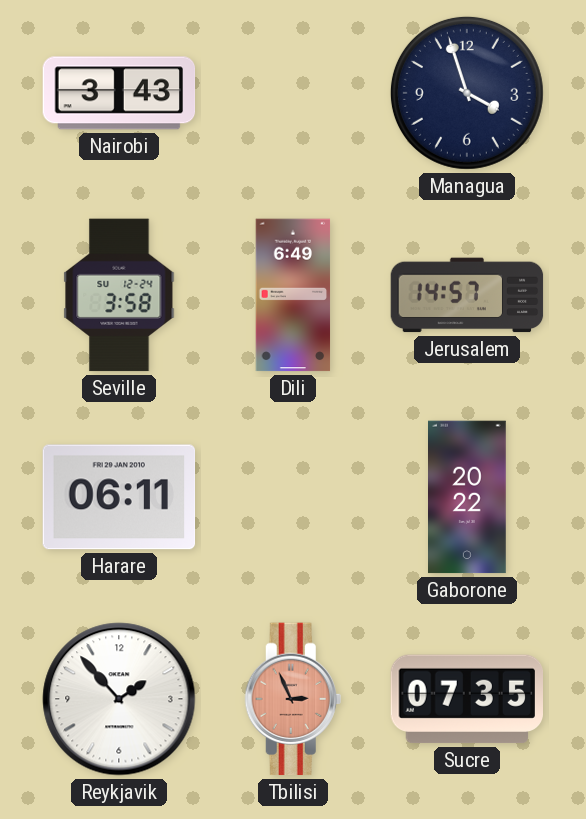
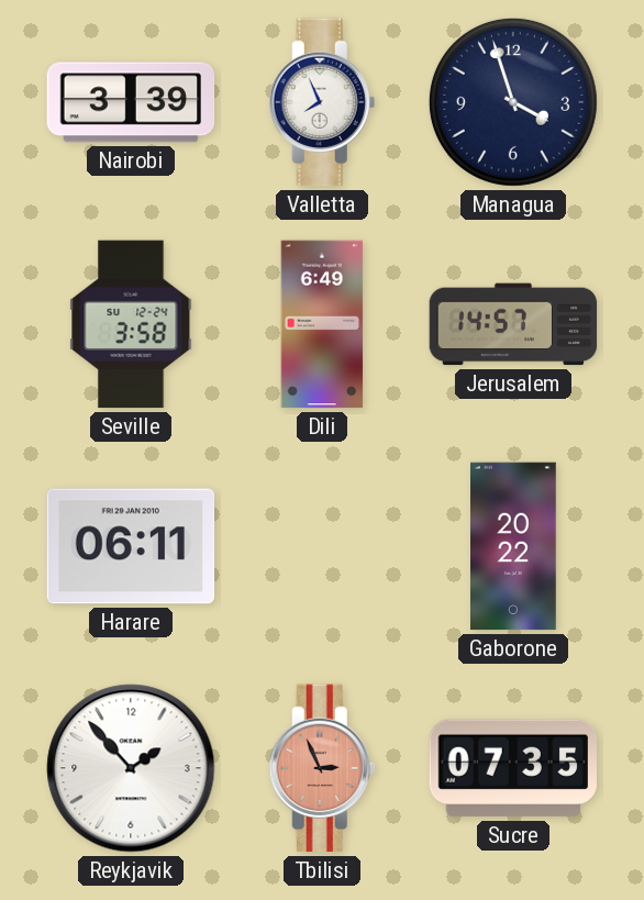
Nairobi: 3:43 -> 3:39
Valletta: none -> 7:56
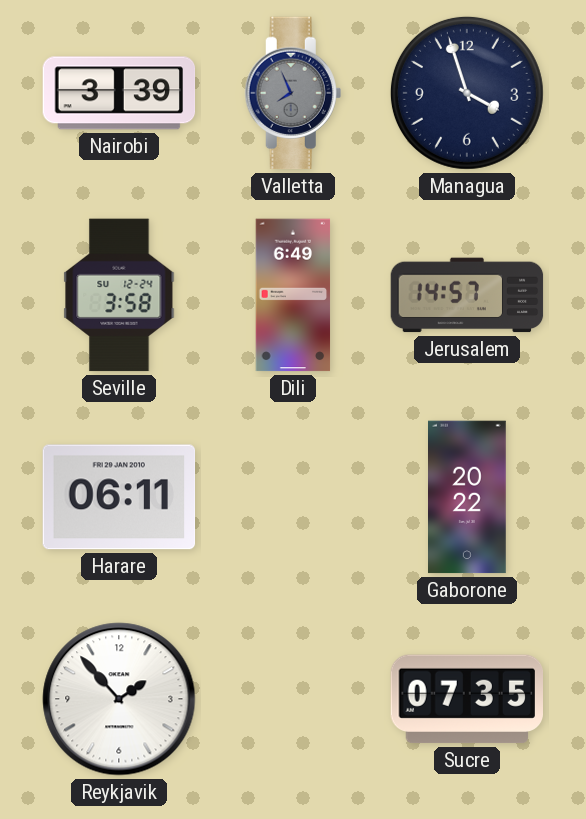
Valletta dial: white -> grey
Tbilisi: 2:56 -> none
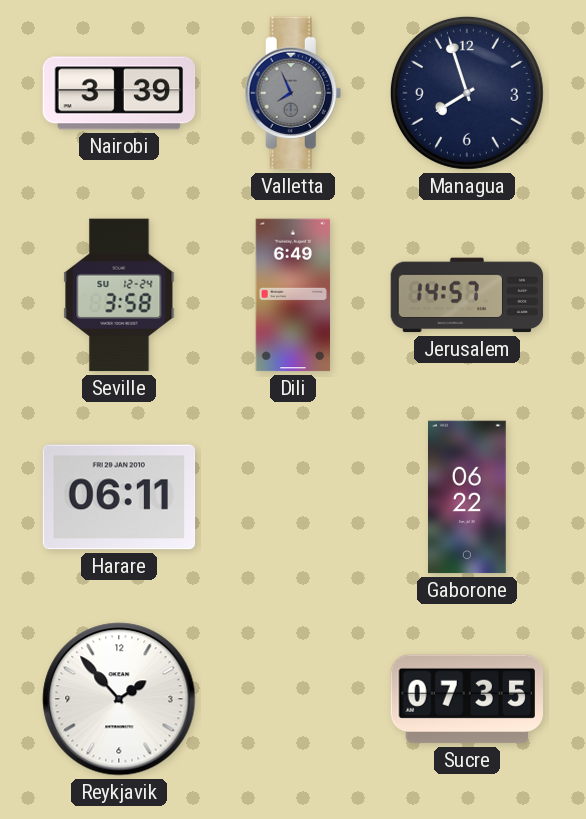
Managua: 3:57 -> 7:57
Gaborone: 20:22 -> 06:22
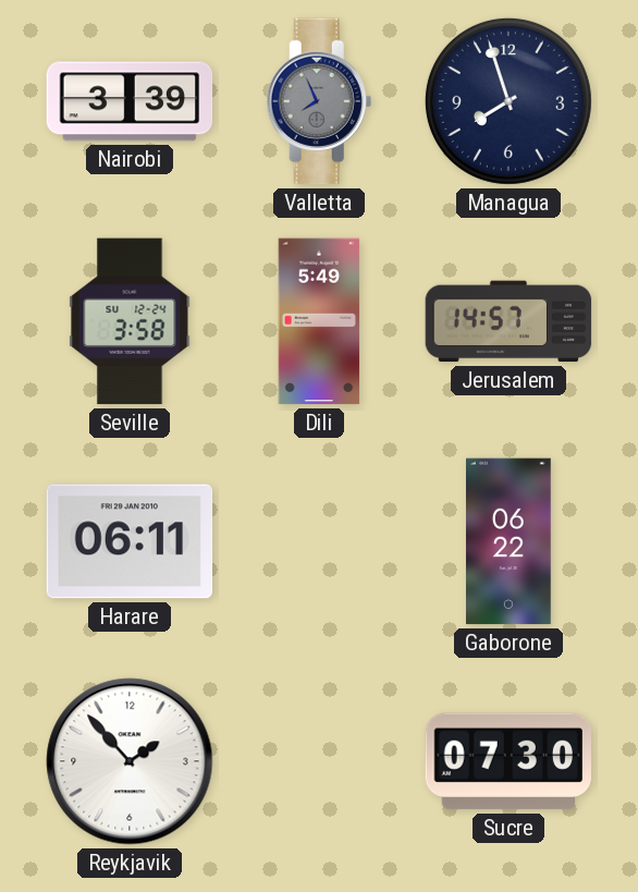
Dili: 6:49 -> 5:49
Sucre: 07:35 -> 07:30
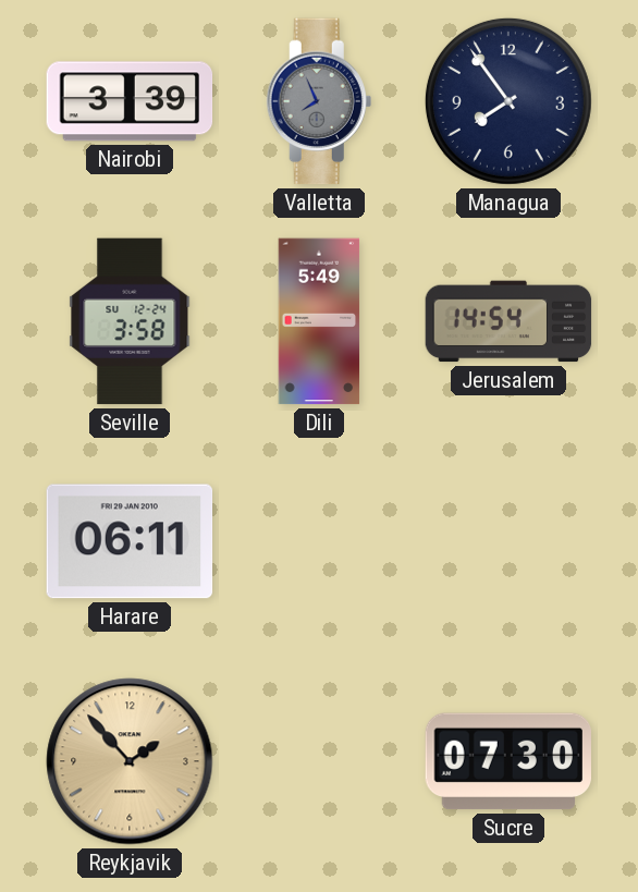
Managua: 7:57 -> 7:54
Jerusalem: 14:57 -> 14:54
Gaborone: 06:22 -> none
Reykjavik dial: white -> champagne
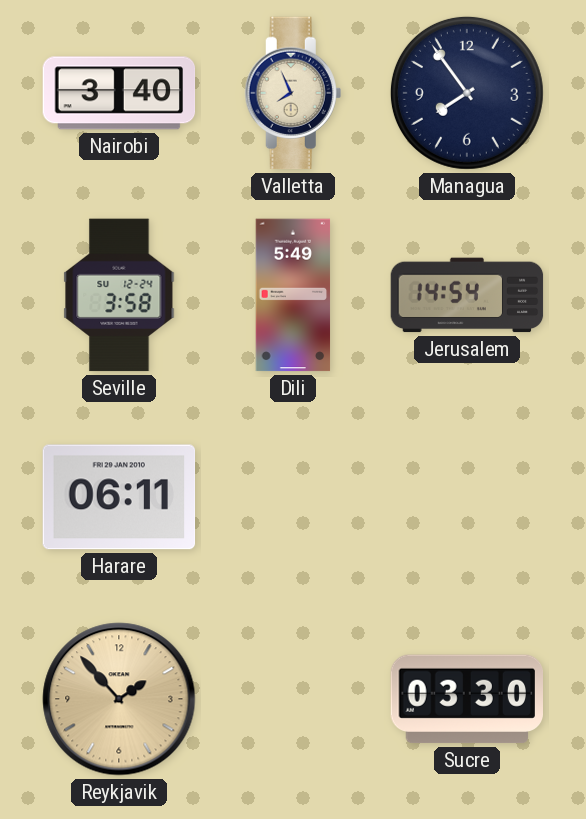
Nairobi: 3:39 -> 3:40
Valletta dial: grey -> cream
Sucre: 07:30 -> 03:30
